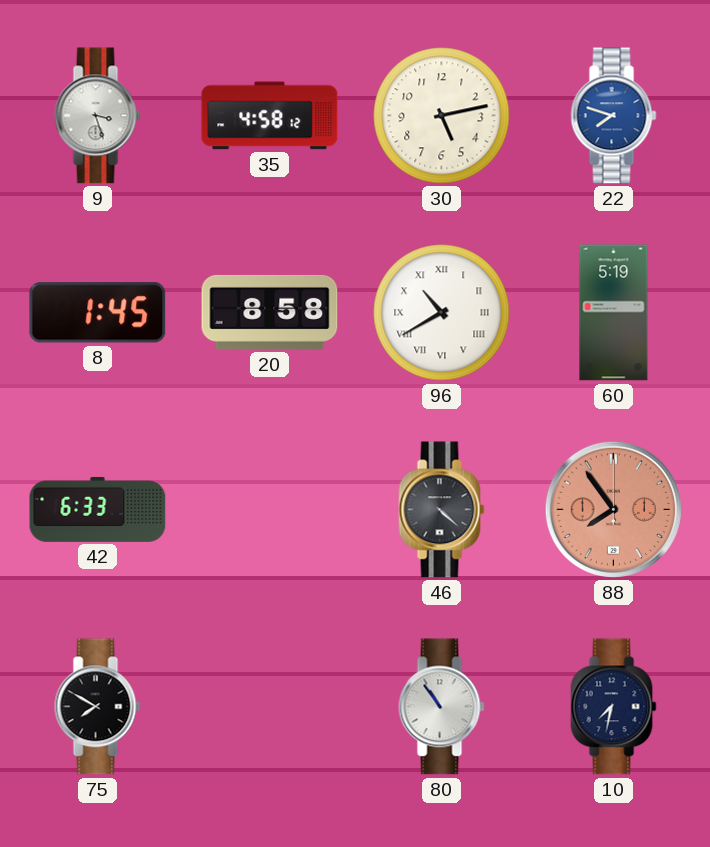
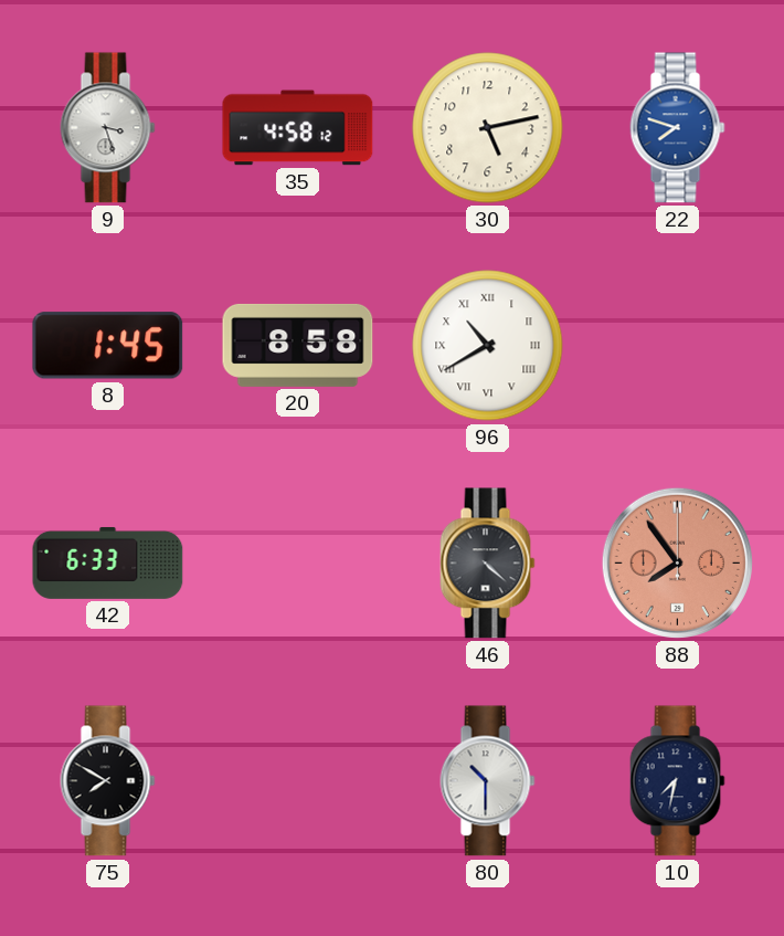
60: 5:19 -> none
80: 10:54 -> 10:30
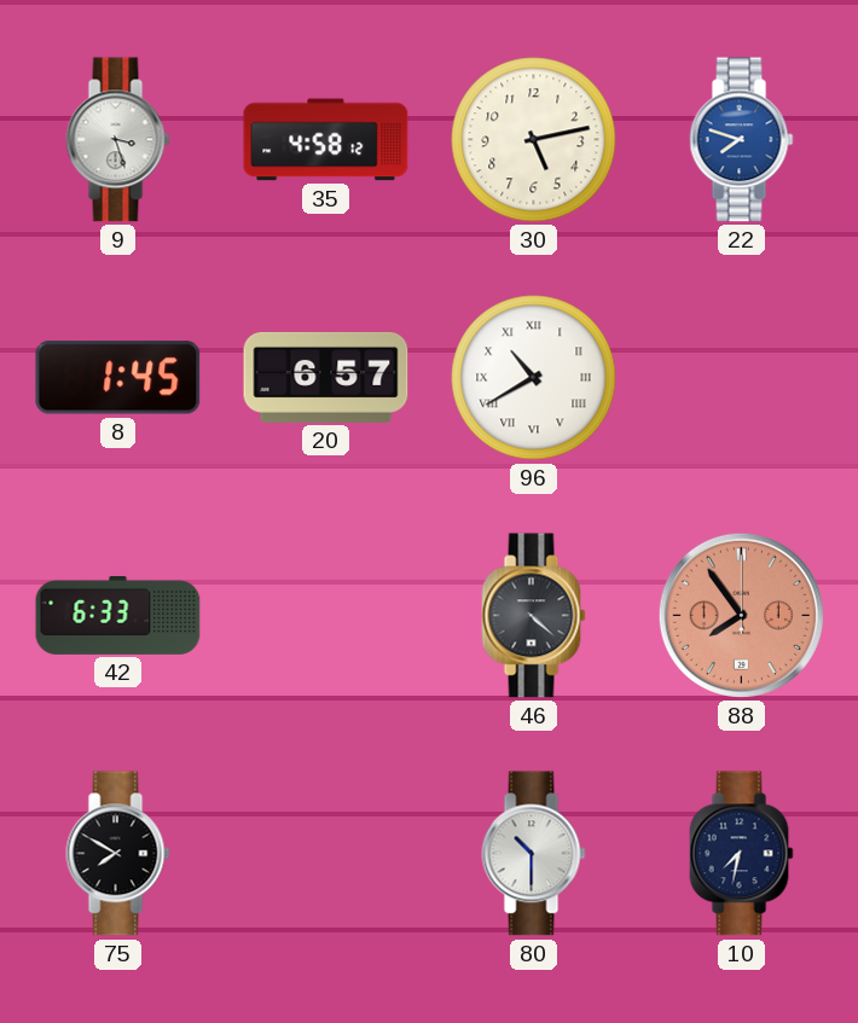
20: 8:58 -> 6:57
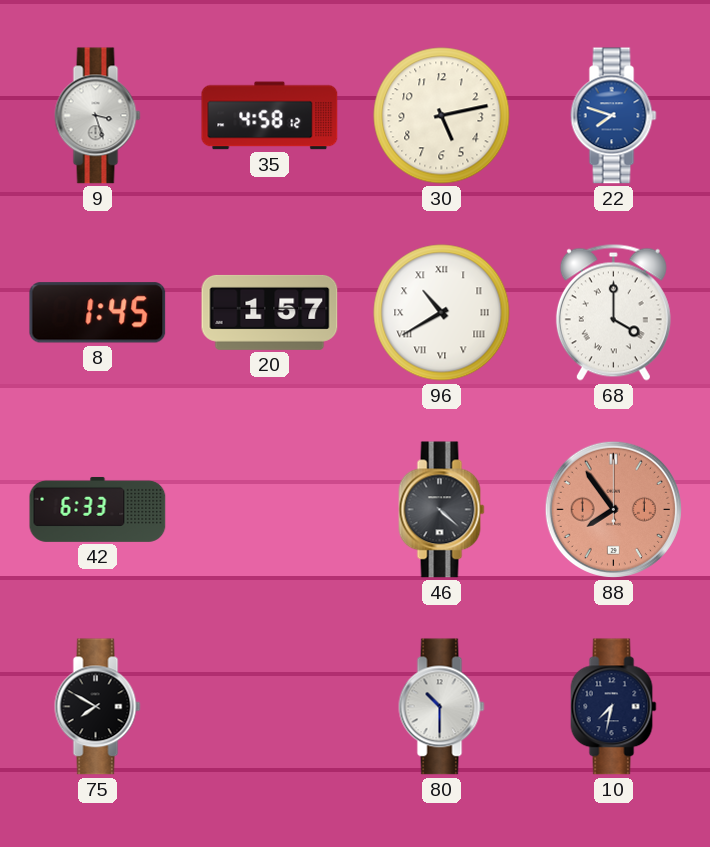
20: 6:57 -> 1:57
68: none -> 4:00
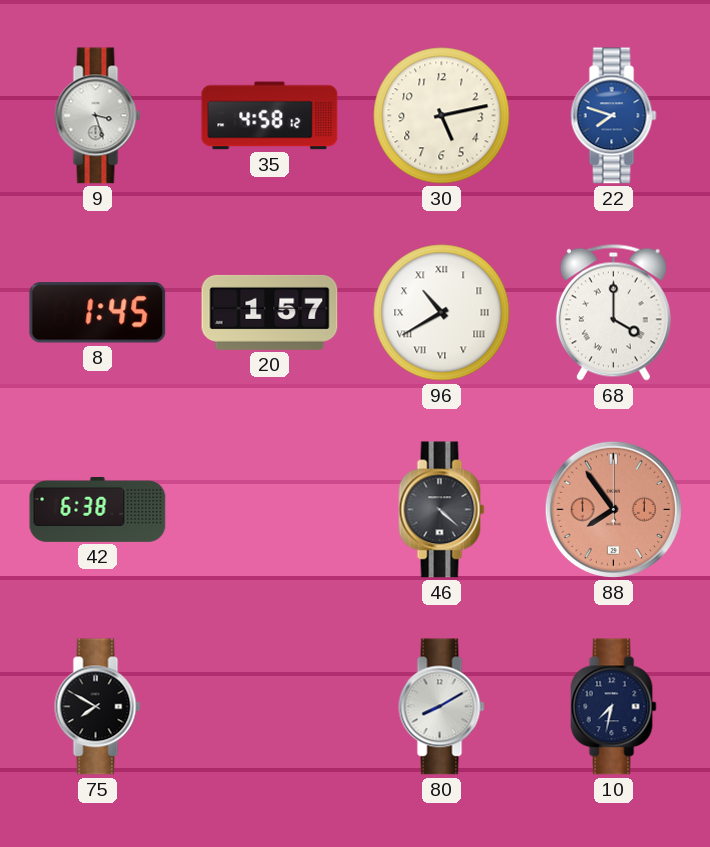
42: 6:33 -> 6:38
80: 10:30 -> 8:10
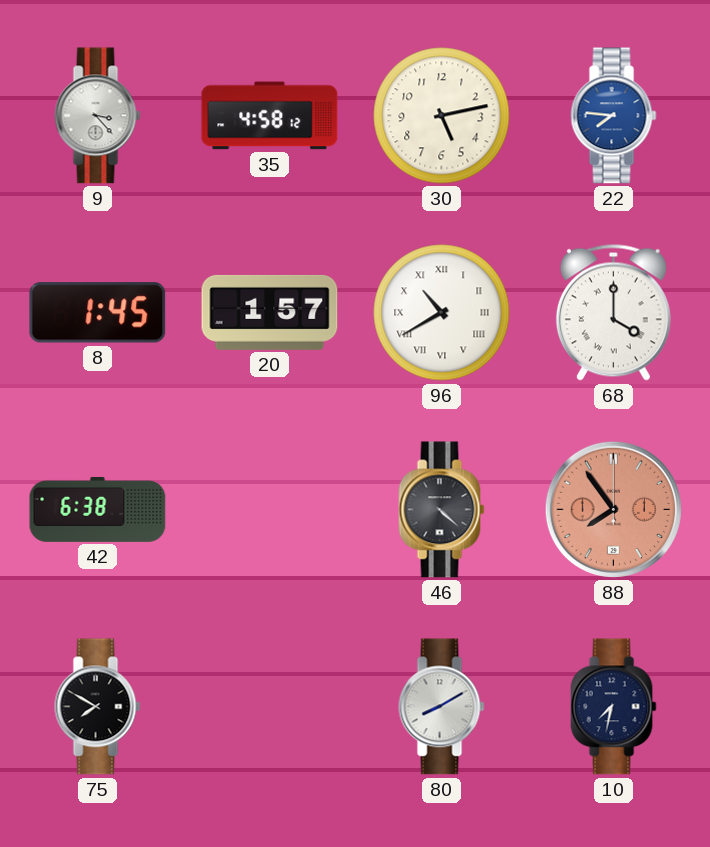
9: 3:27 -> 3:23
22: 7:48 -> 7:46
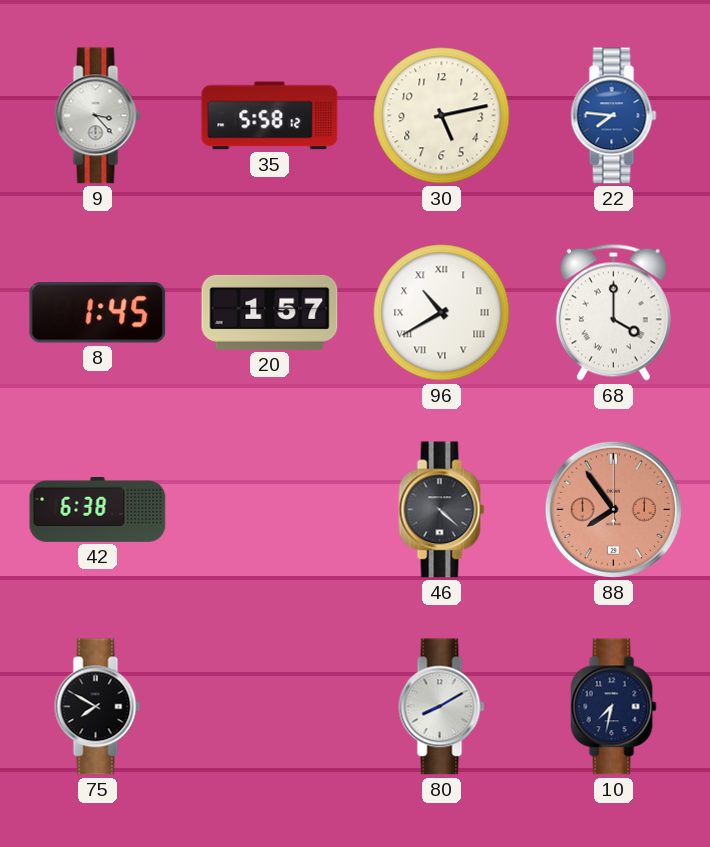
35: 4:58 -> 5:58
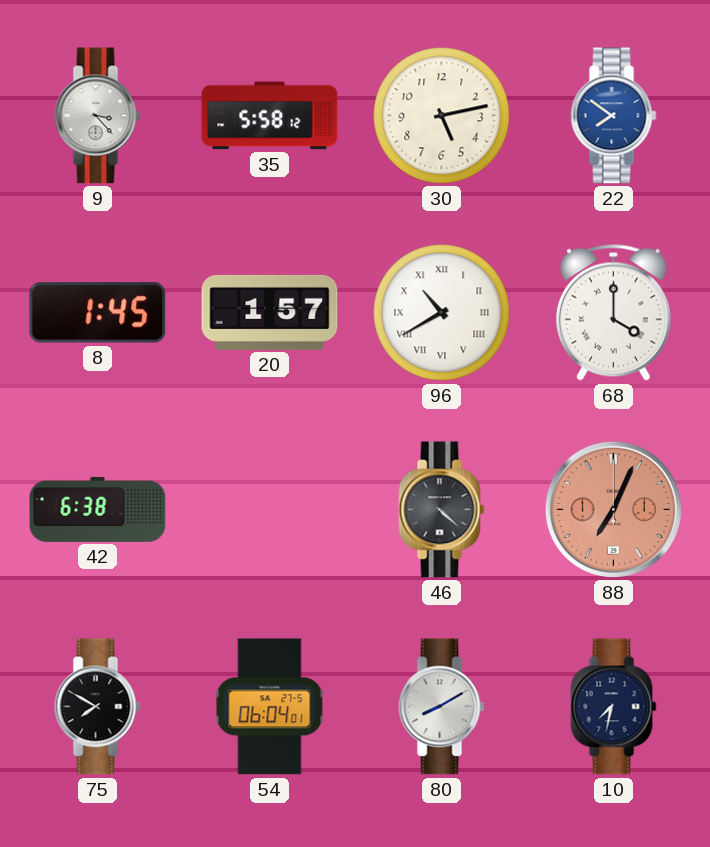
22: 7:46 -> 7:51
88: 7:54 -> 7:04
54: none -> 06:04
